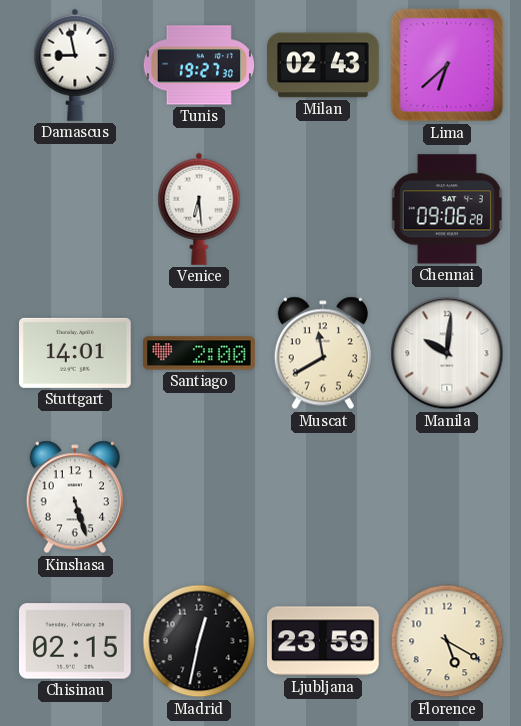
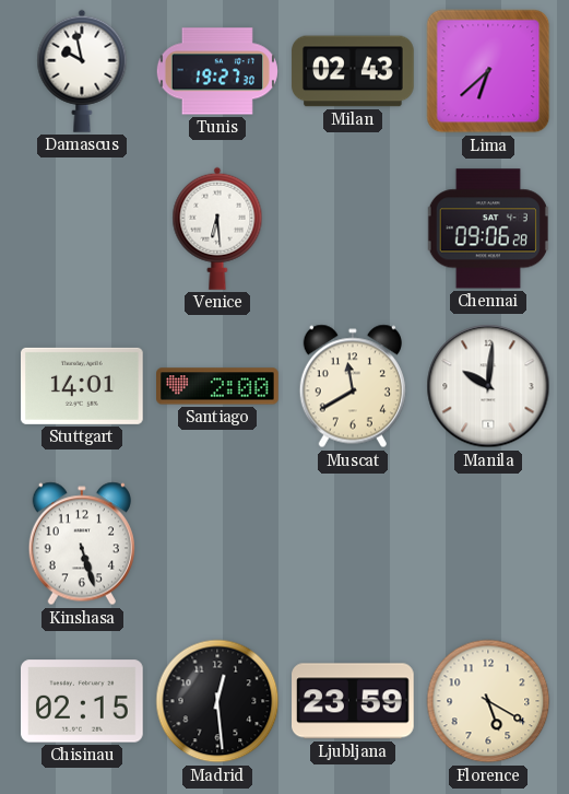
Damascus: 8:58 -> 9:58
Madrid: 12:32 -> 12:29
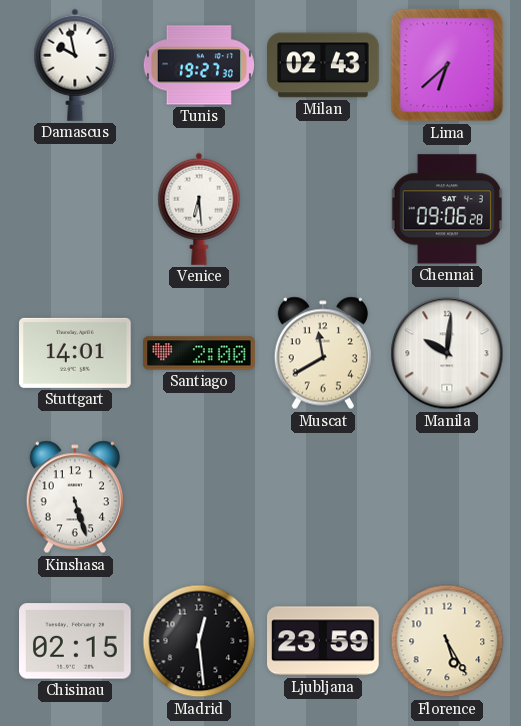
Florence: 5:20 -> 5:25
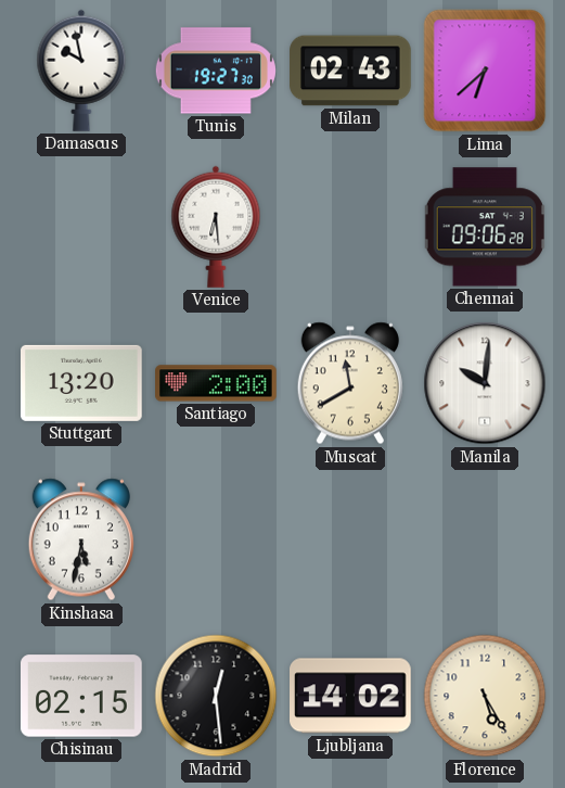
Stuttgart: 14:01 -> 13:20
Kinshasa: 5:27 -> 5:32
Ljubljana: 23:59 -> 14:02
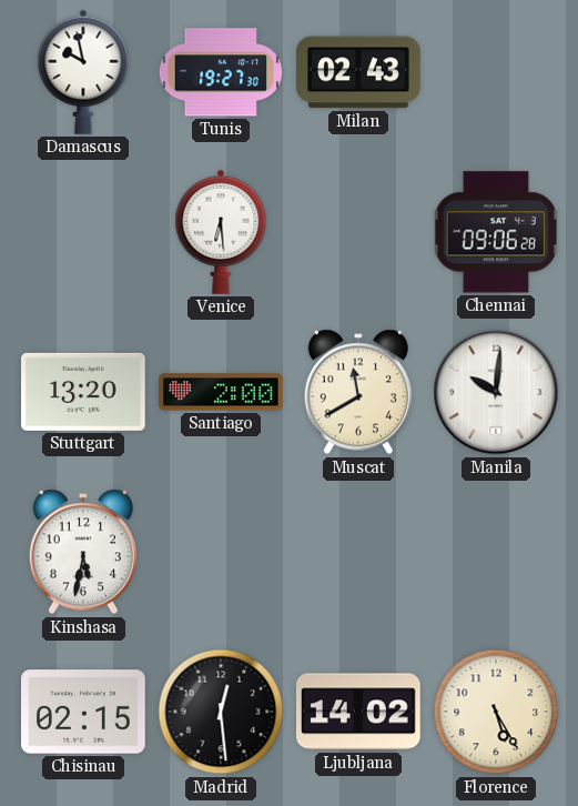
Lima: 6:38 -> none
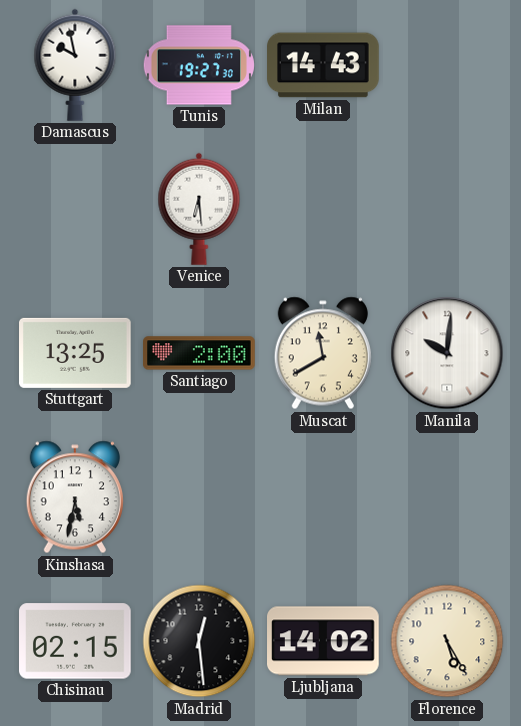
Milan: 02:43 -> 14:43
Chennai: 09:06 -> none
Stuttgart: 13:20 -> 13:25
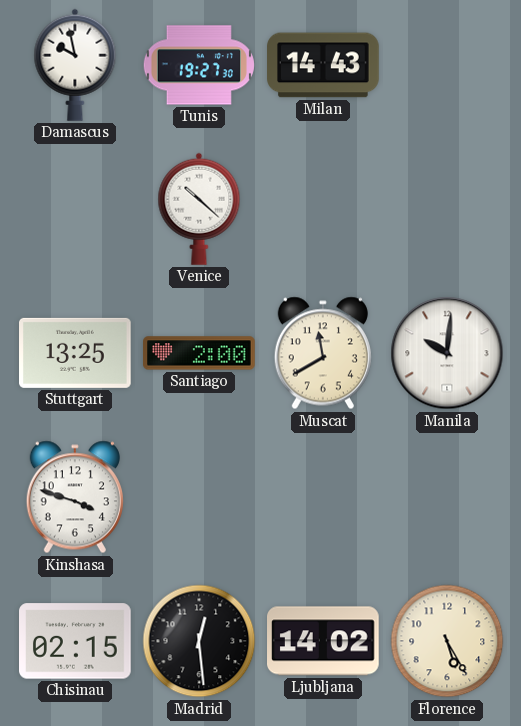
Venice: 6:29 -> 10:22
Kinshasa: 5:32 -> 3:48
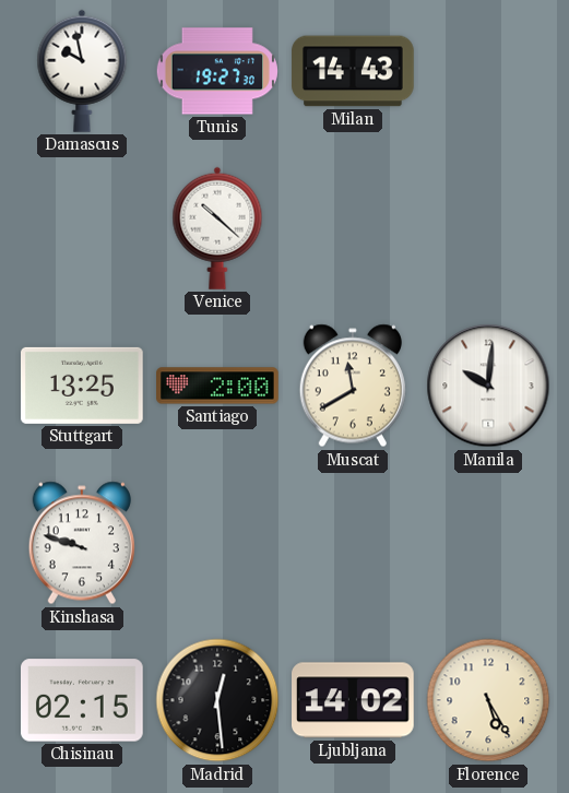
Kinshasa: 3:48 -> 9:48
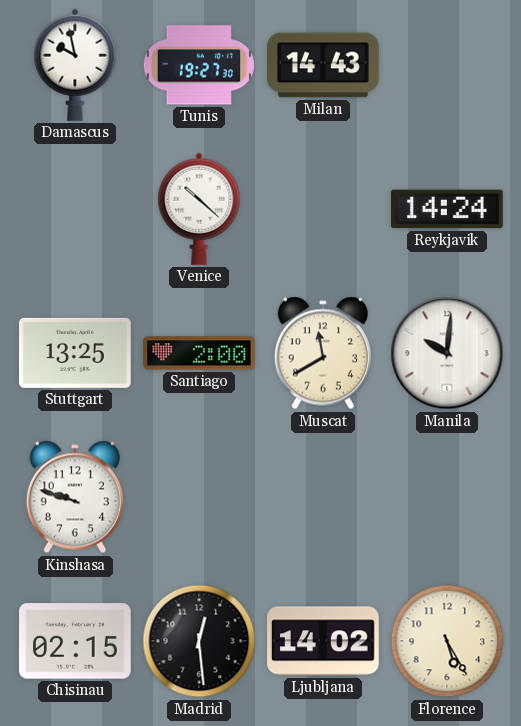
Reykjavik: none -> 14:24
